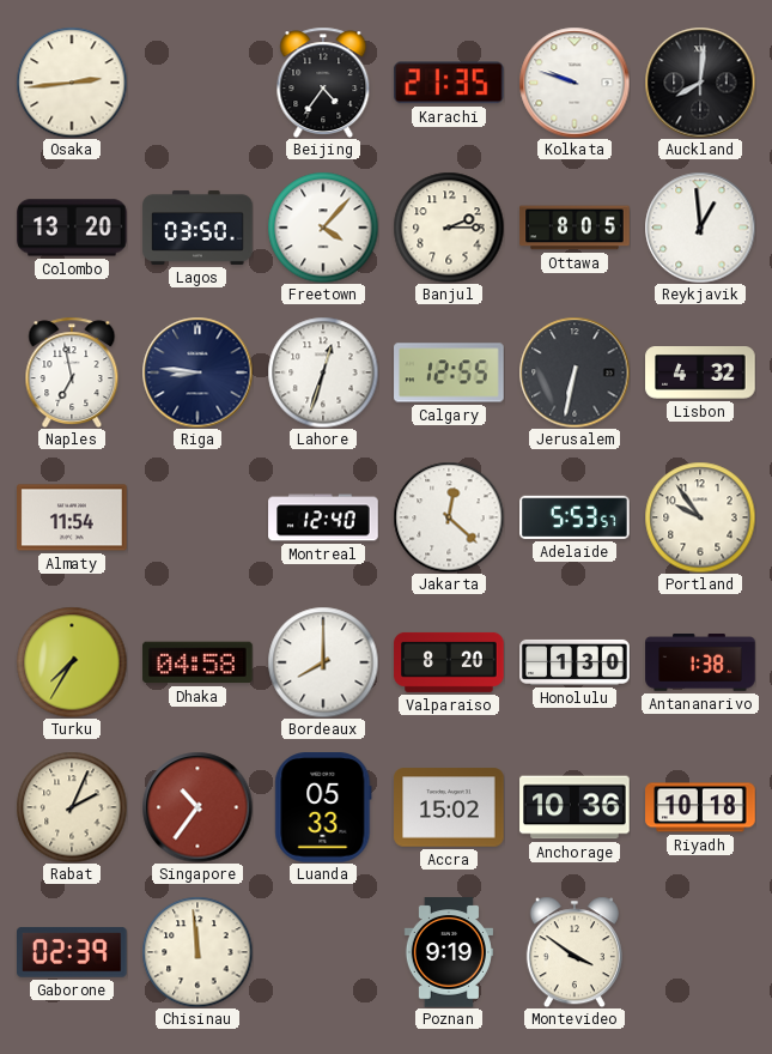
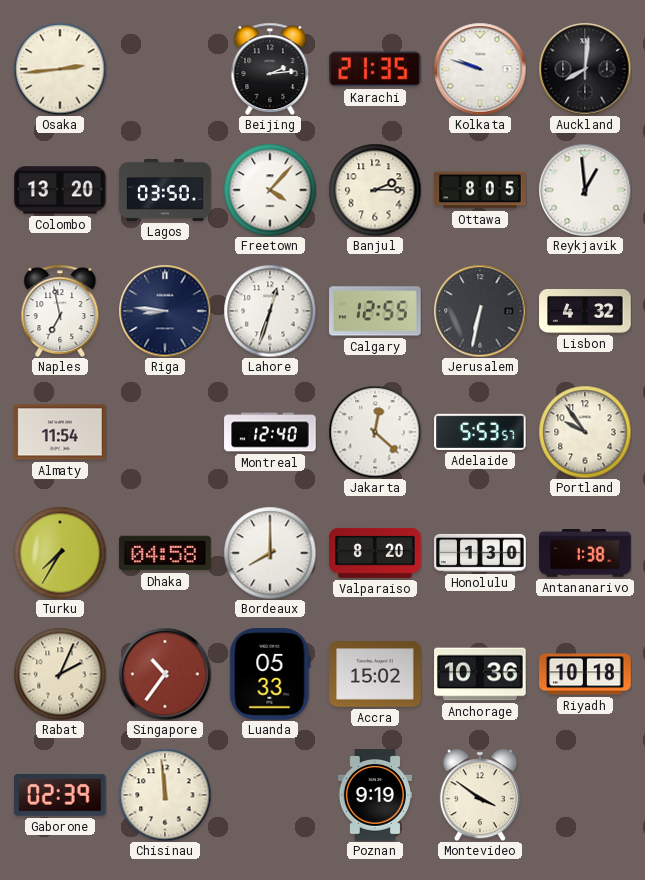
Beijing: 4:36 -> 2:14
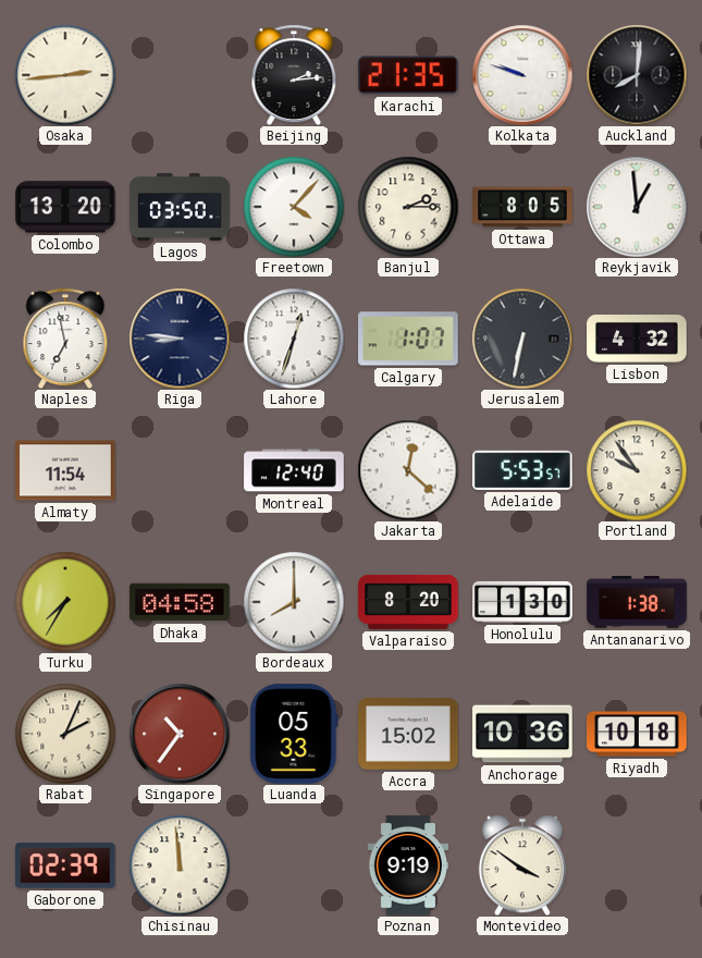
Calgary: 12:55 -> 1:07
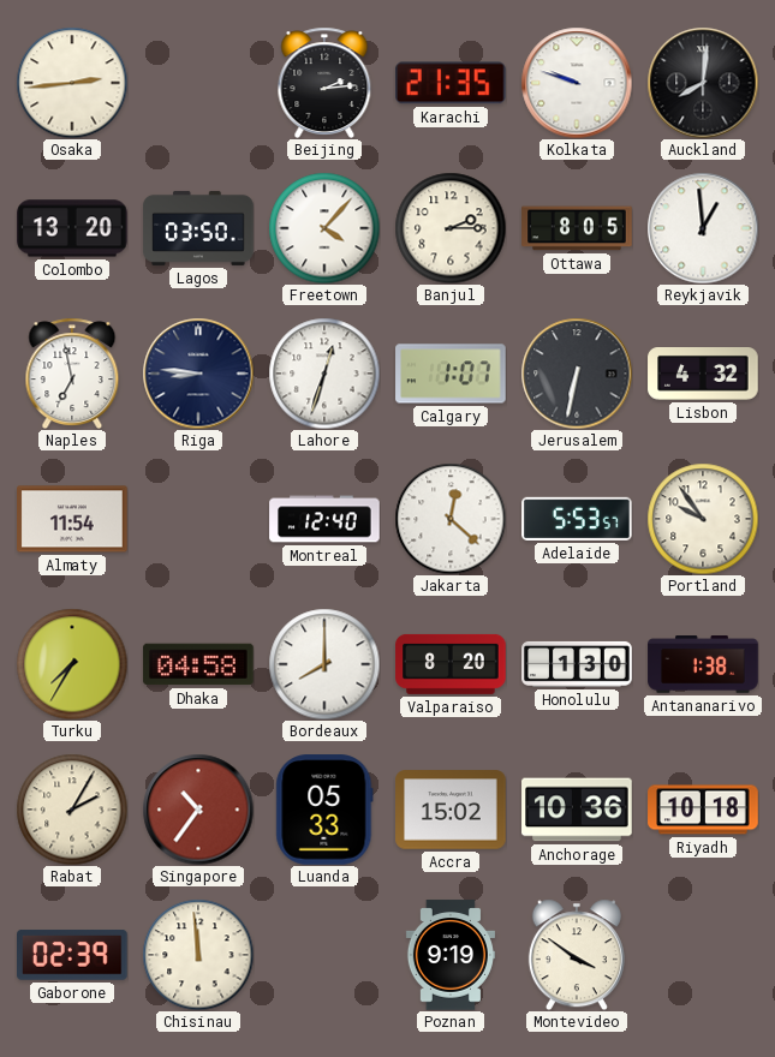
Rabat: 2:04 -> 2:05
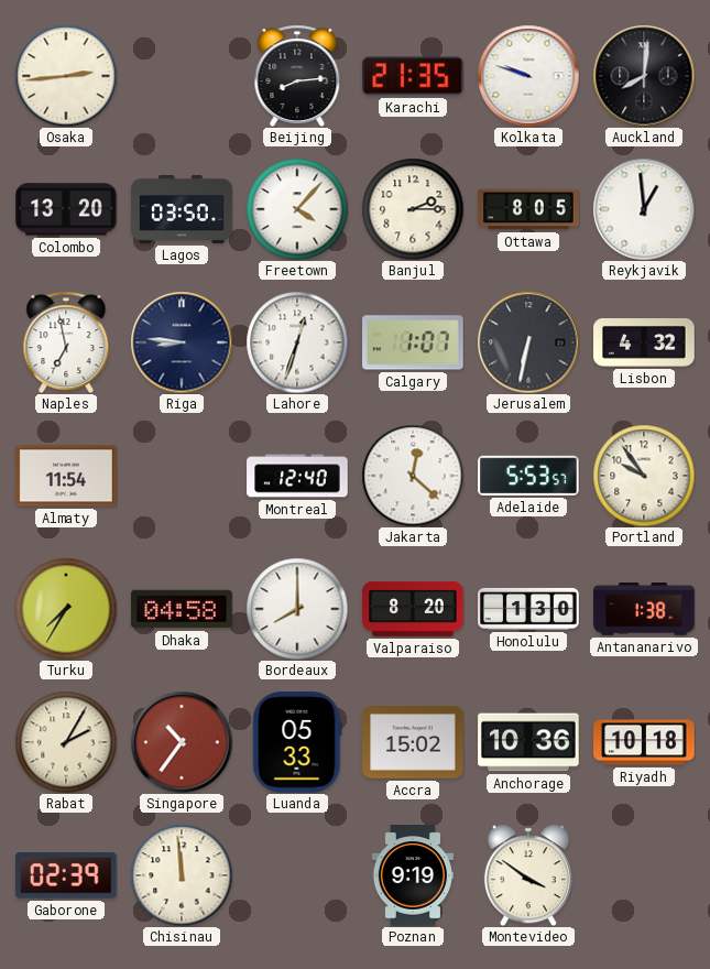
Beijing: 2:14 -> 8:14
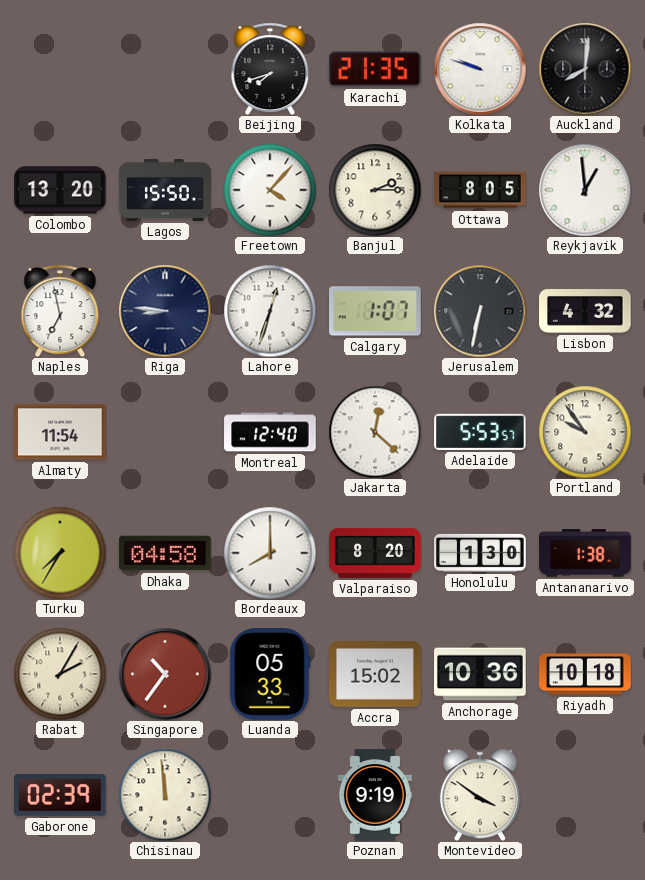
Osaka: 2:44 -> none
Beijing: 8:14 -> 7:42
Lagos: 03:50 -> 15:50
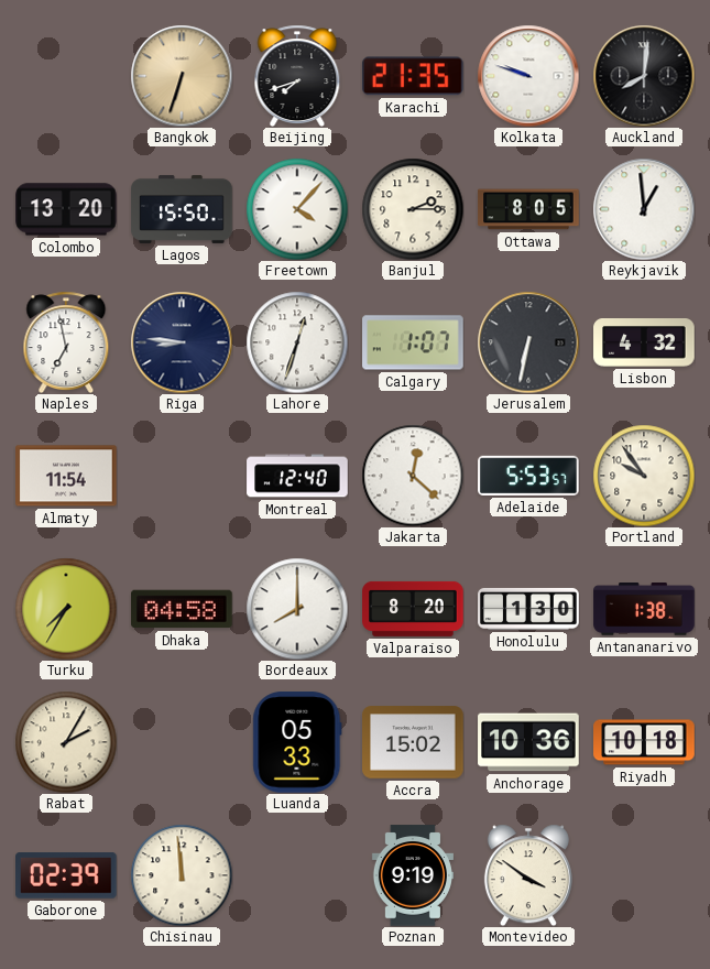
Bangkok: none -> 6:33
Singapore: 10:36 -> none
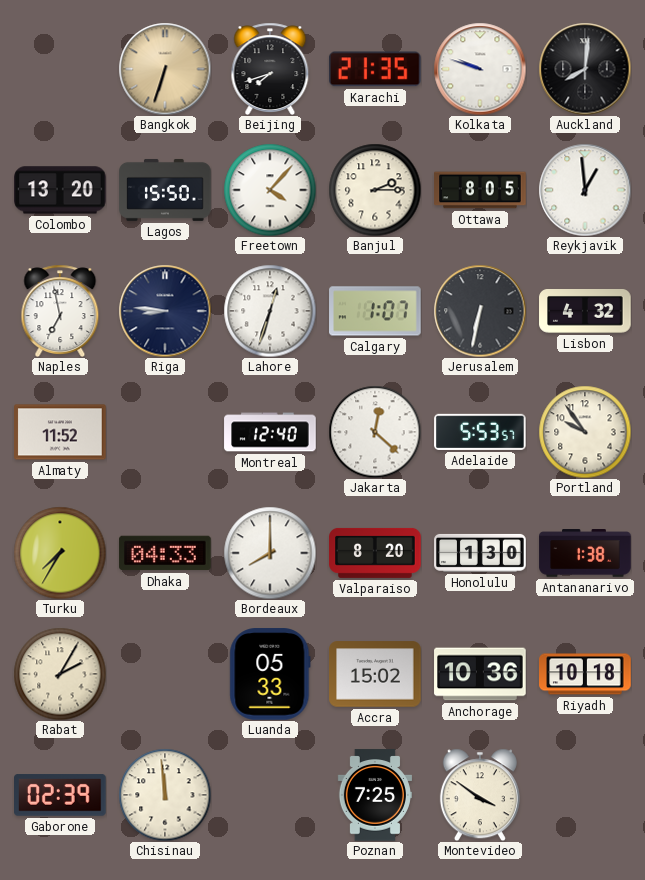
Almaty: 11:54 -> 11:52
Dhaka: 04:58 -> 04:33
Poznan: 9:19 -> 7:25
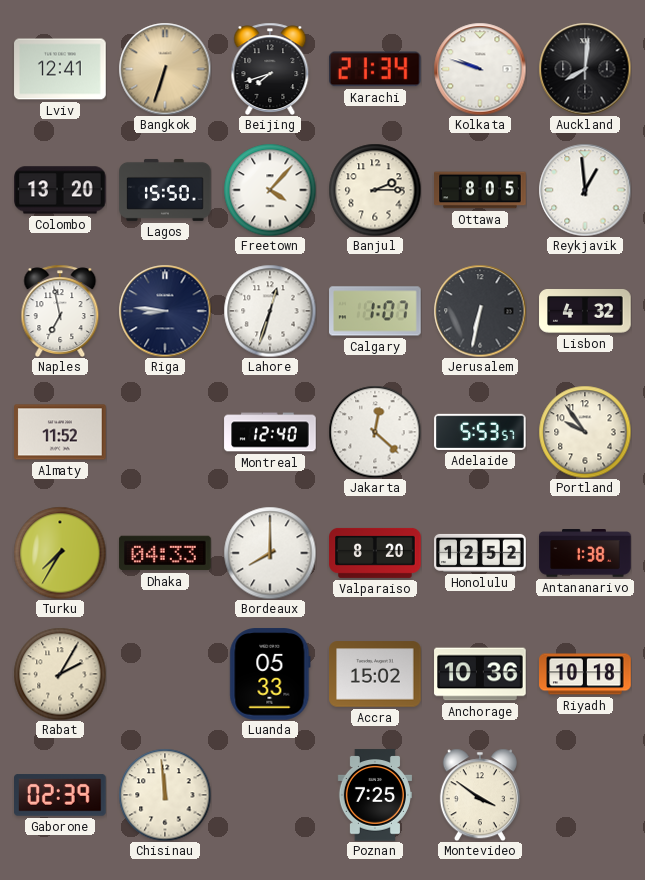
Lviv: none -> 12:41
Karachi: 21:35 -> 21:34
Honolulu: 1:30 -> 12:52
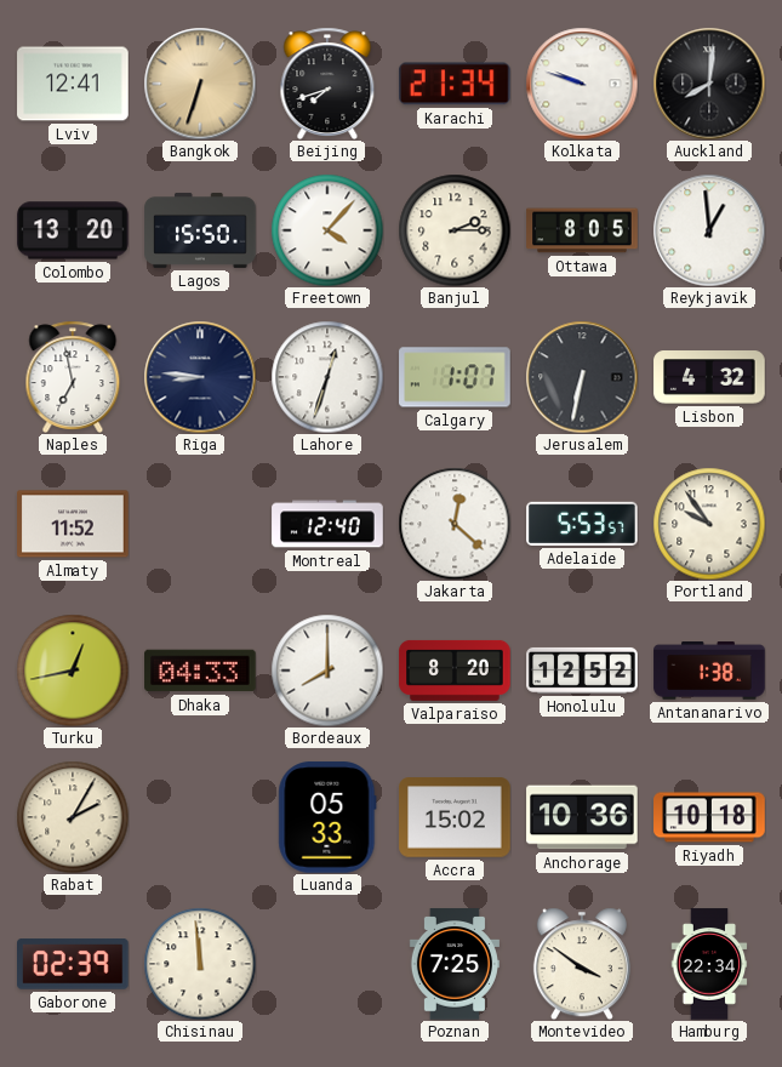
Turku: 7:35 -> 12:43
Hamburg: none -> 22:34
